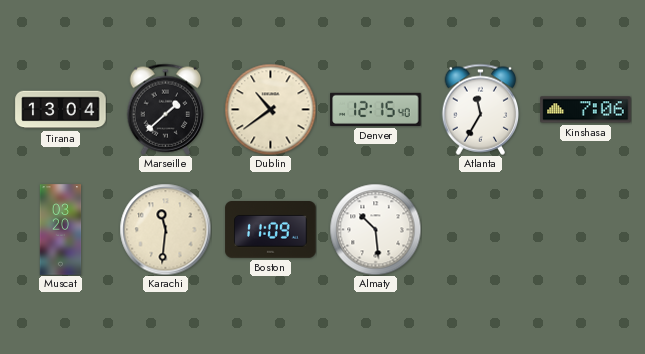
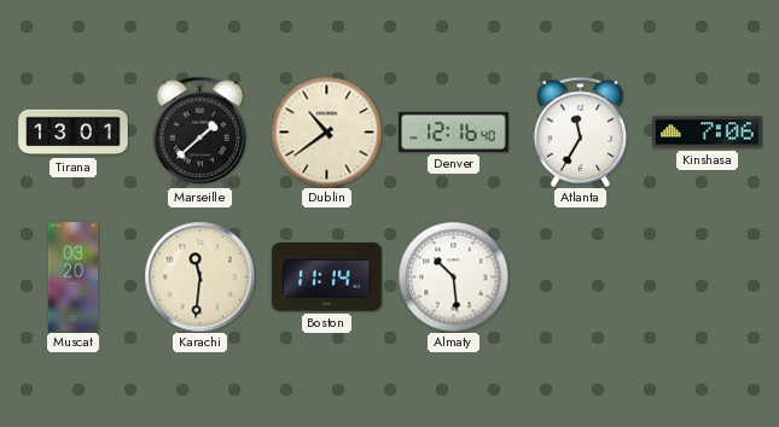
Tirana: 13:04 -> 13:01
Denver: 12:15 -> 12:16
Boston: 11:09 -> 11:14
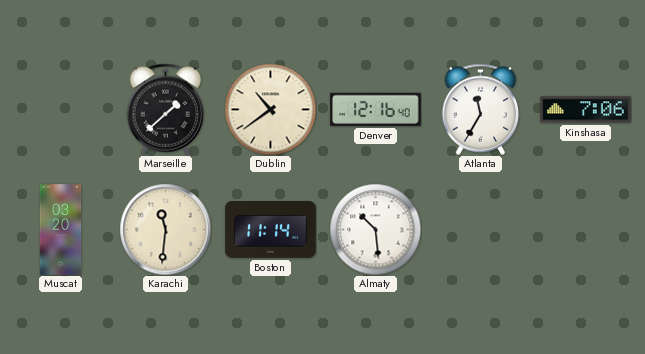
Tirana: 13:01 -> none
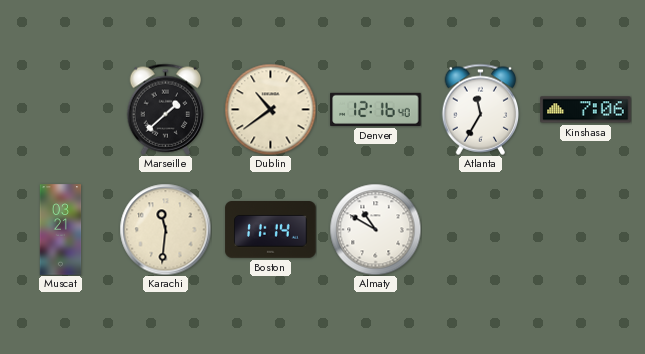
Muscat: 03:20 -> 03:21
Almaty: 10:29 -> 10:50
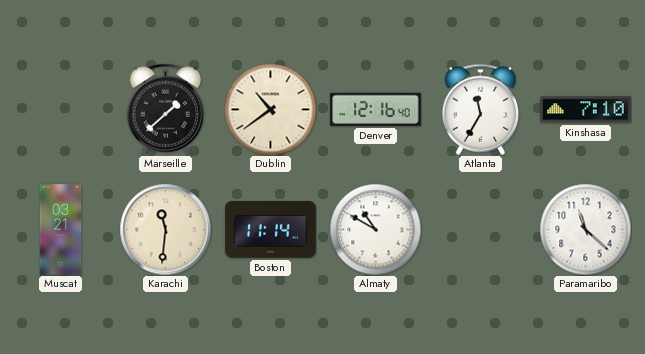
Kinshasa: 7:06 -> 7:10
Paramaribo: none -> 11:22
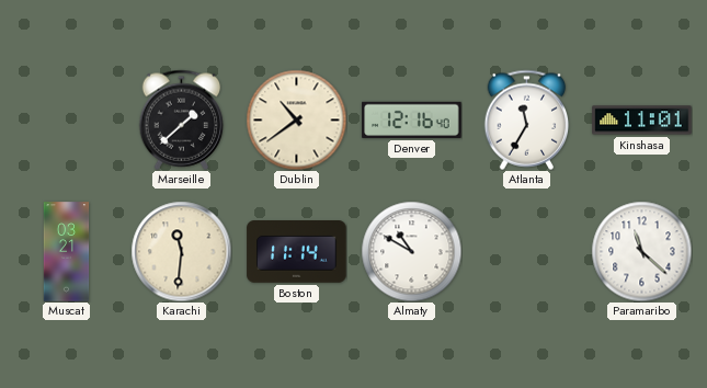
Kinshasa: 7:10 -> 11:01
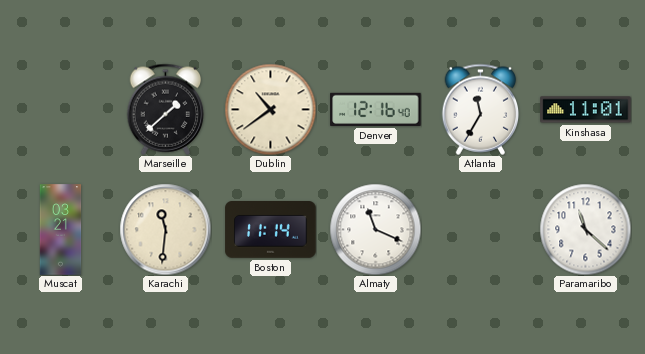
Almaty: 10:50 -> 11:19
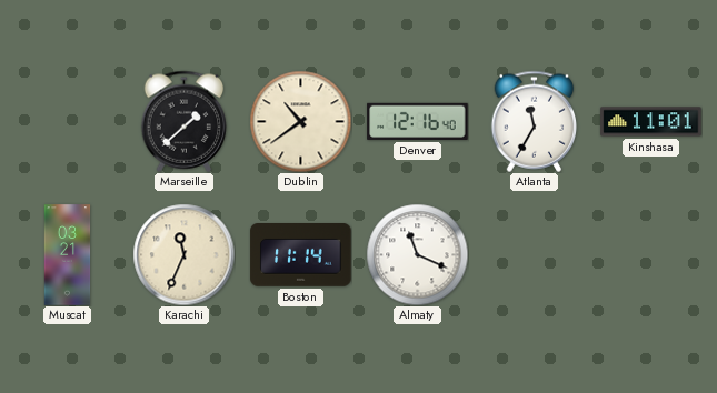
Karachi: 11:31 -> 11:34
Paramaribo: 11:22 -> none
